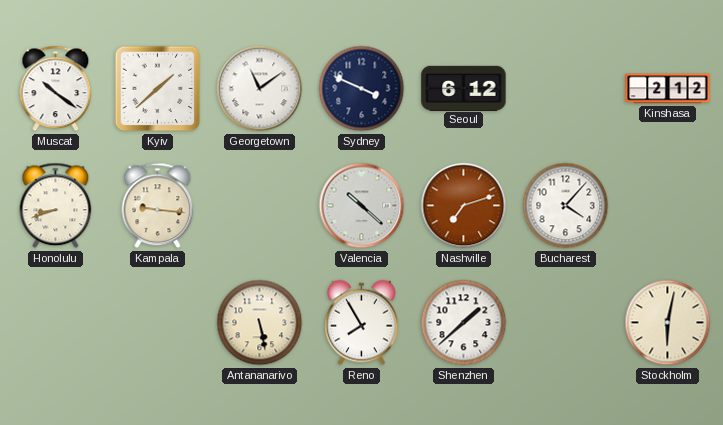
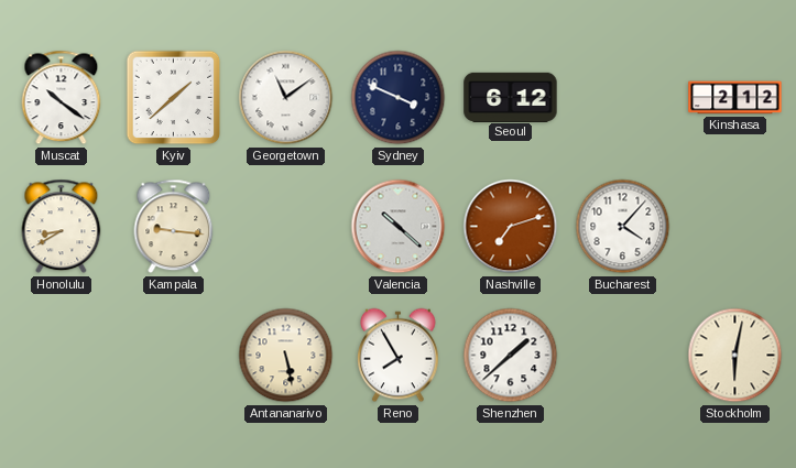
Honolulu: 8:42 -> 8:40
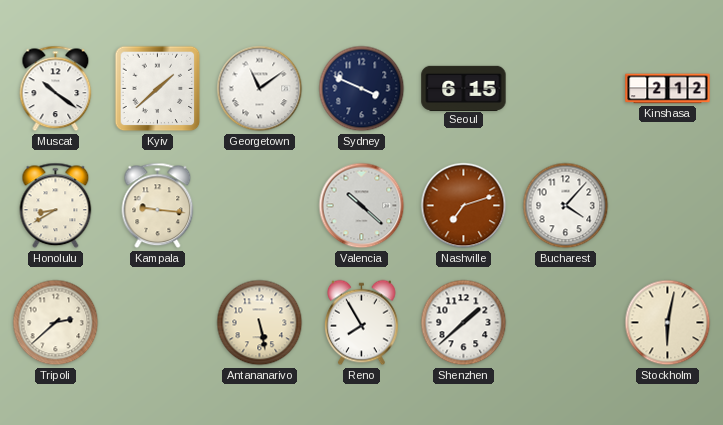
Seoul: 6:12 -> 6:15
Tripoli: none -> 2:38
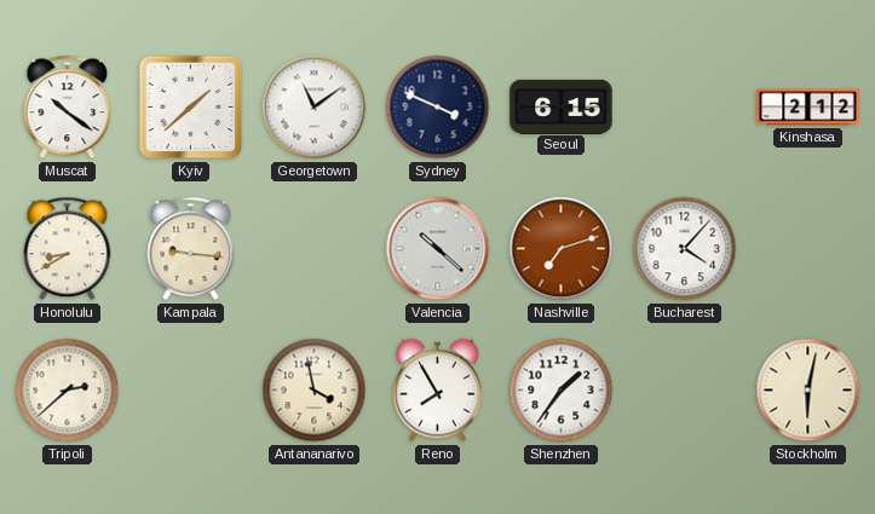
Antananarivo: 5:28 -> 3:58
Shenzhen: 1:38 -> 1:36
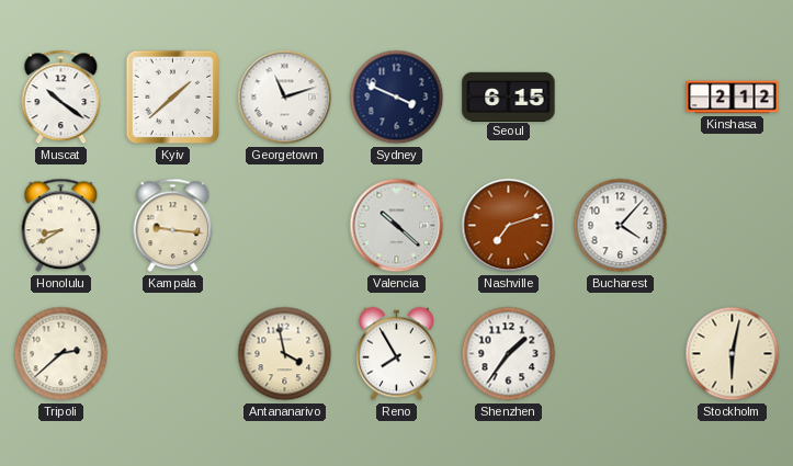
Georgetown: 11:09 -> 11:12
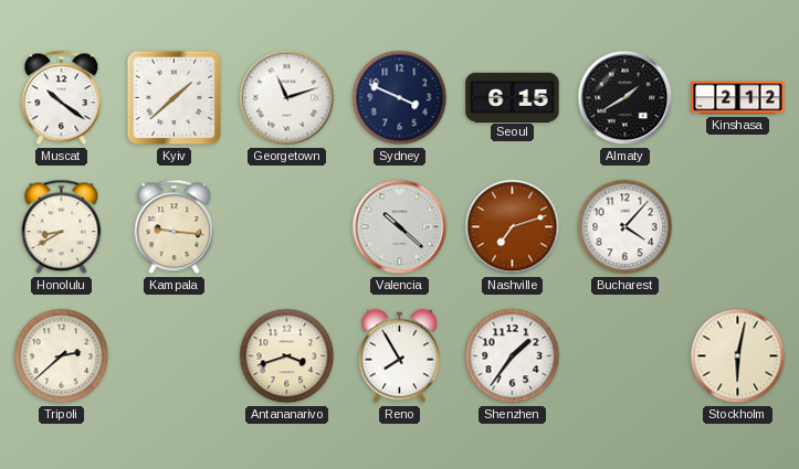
Almaty: none -> 1:40
Antananarivo: 3:58 -> 3:42
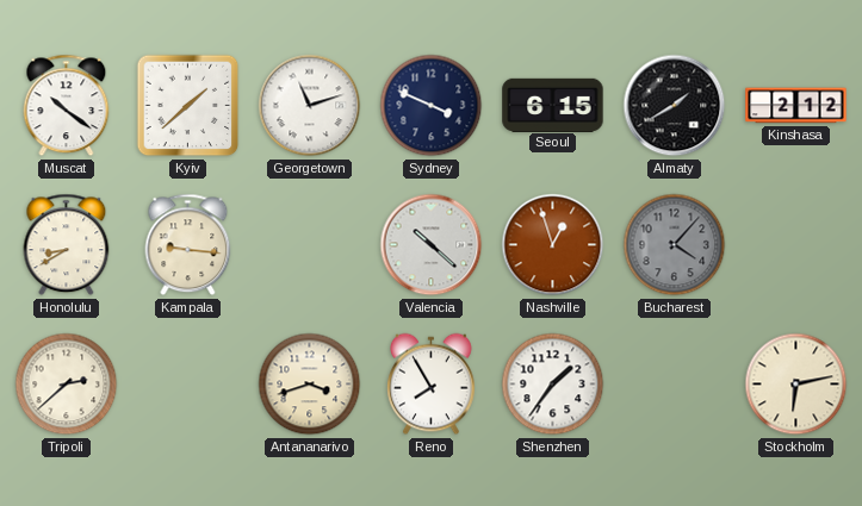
Nashville: 7:12 -> 12:57
Bucharest dial: white -> grey
Stockholm: 6:02 -> 6:13
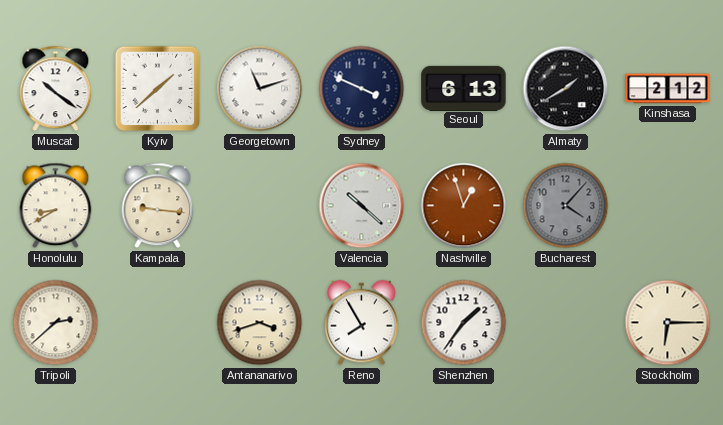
Seoul: 6:15 -> 6:13
Stockholm: 6:13 -> 6:15
